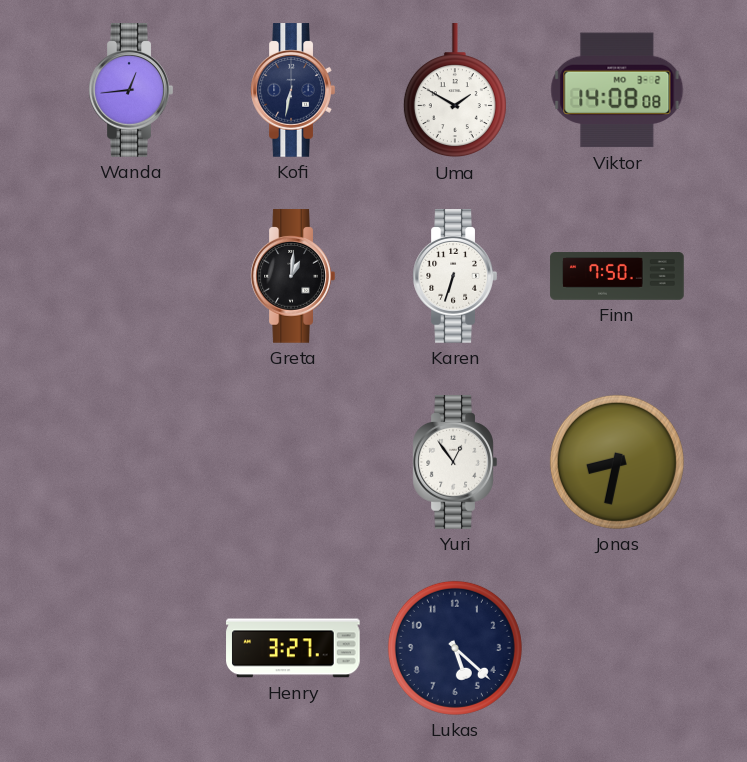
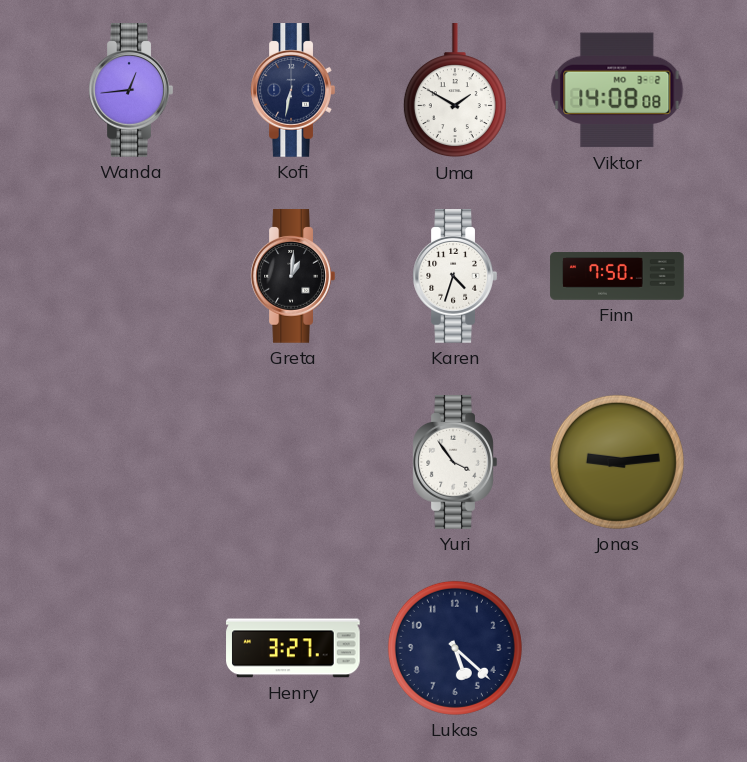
Karen: 6:33 -> 4:33
Yuri: 12:54 -> 3:54
Jonas: 8:32 -> 9:14
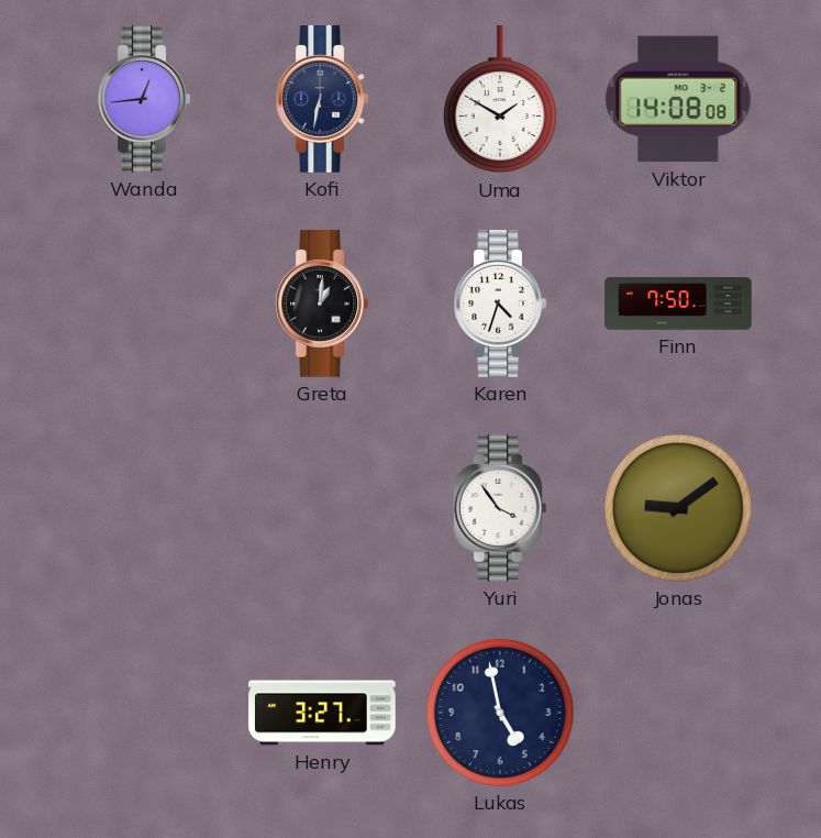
Jonas: 9:14 -> 9:09
Lukas: 5:22 -> 4:58
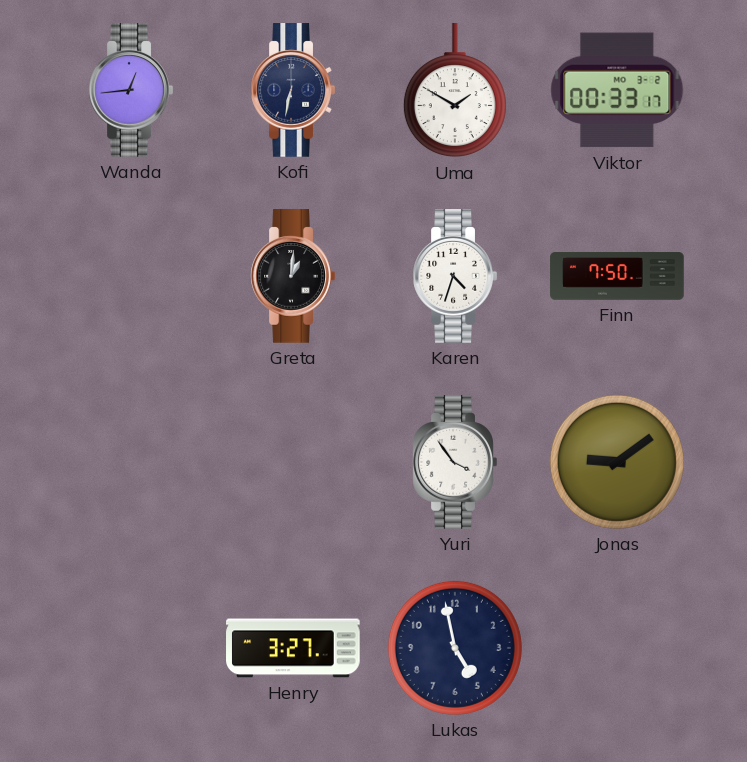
Viktor: 14:08 -> 00:33
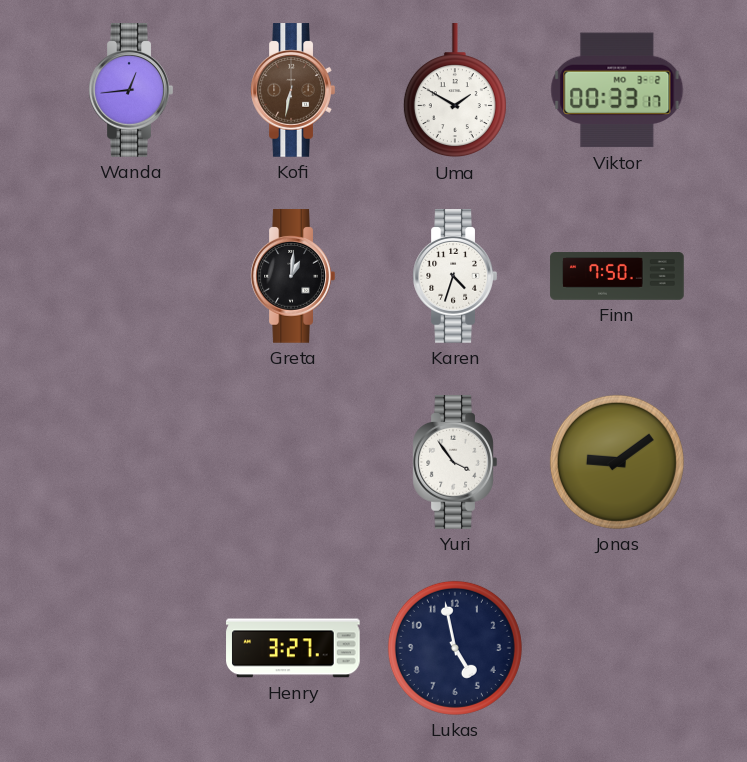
Kofi dial: navy -> brown
